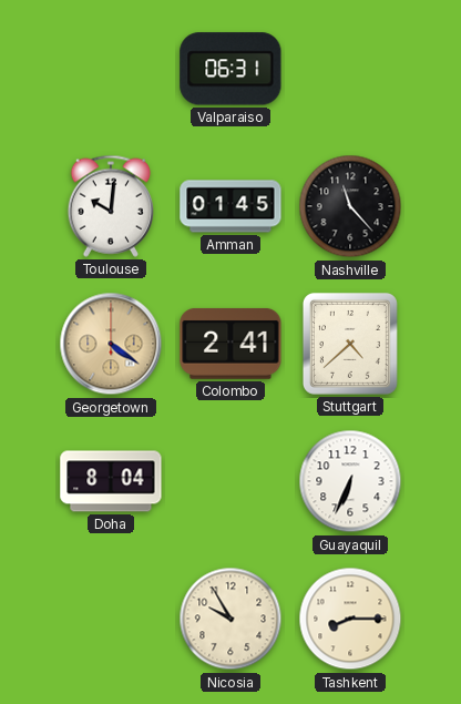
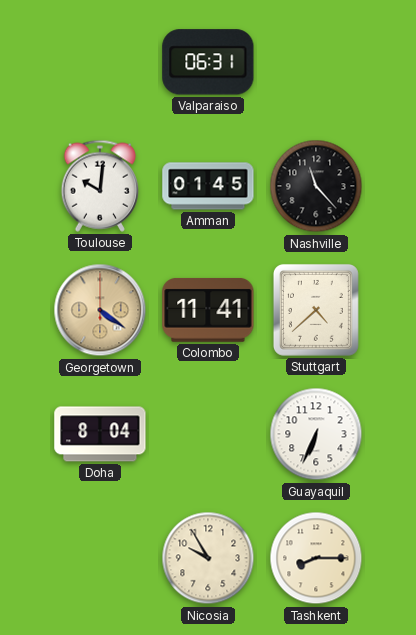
Colombo: 2:41 -> 11:41
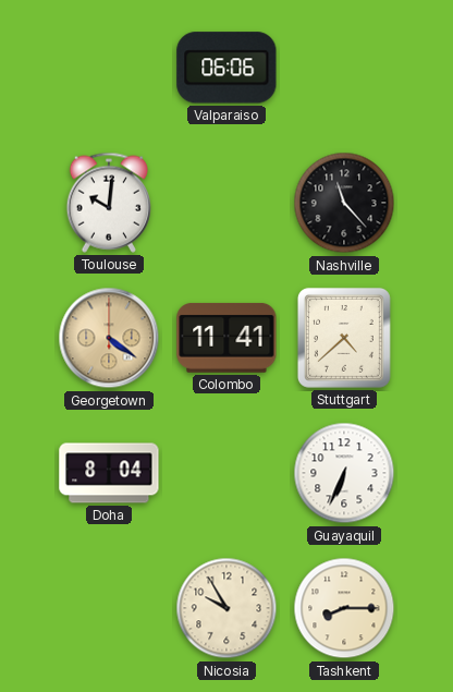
Valparaiso: 06:31 -> 06:06
Amman: 01:45 -> none
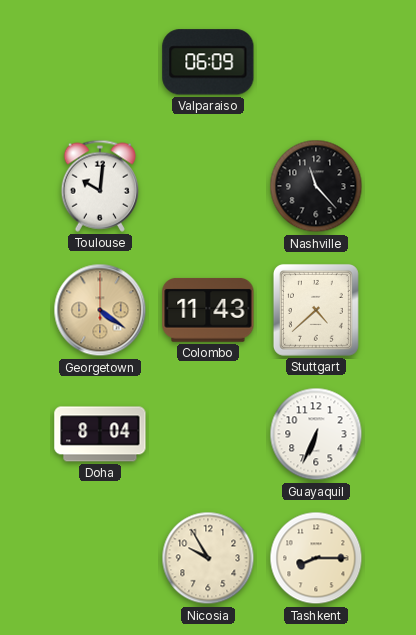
Valparaiso: 06:06 -> 06:09
Colombo: 11:41 -> 11:43
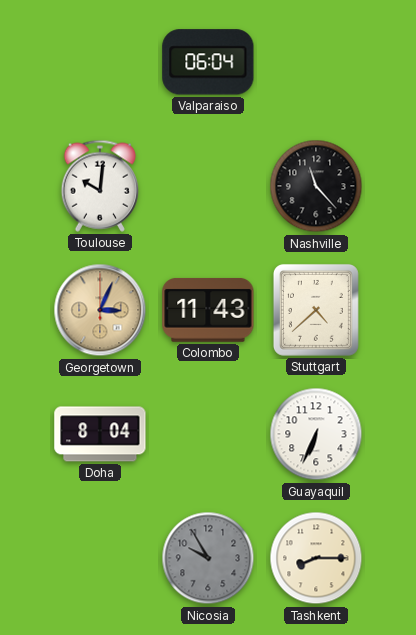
Valparaiso: 06:09 -> 06:04
Georgetown: 4:21 -> 3:04
Nicosia dial: cream -> grey
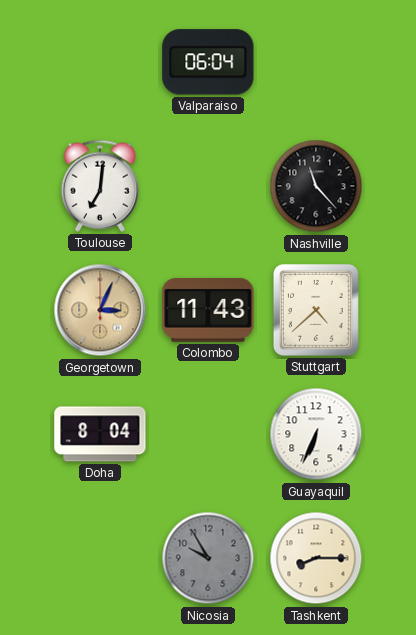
Toulouse: 10:01 -> 7:01
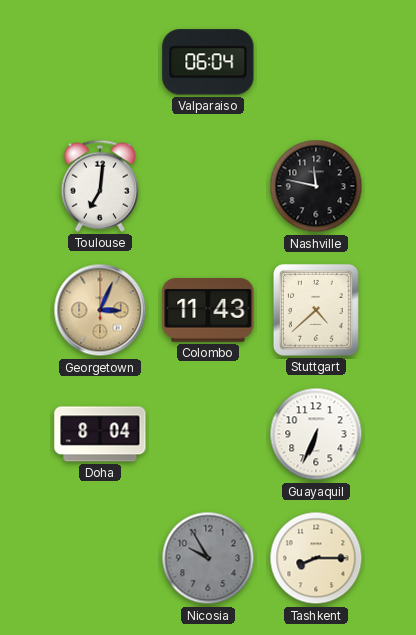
Nashville: 11:23 -> 11:47
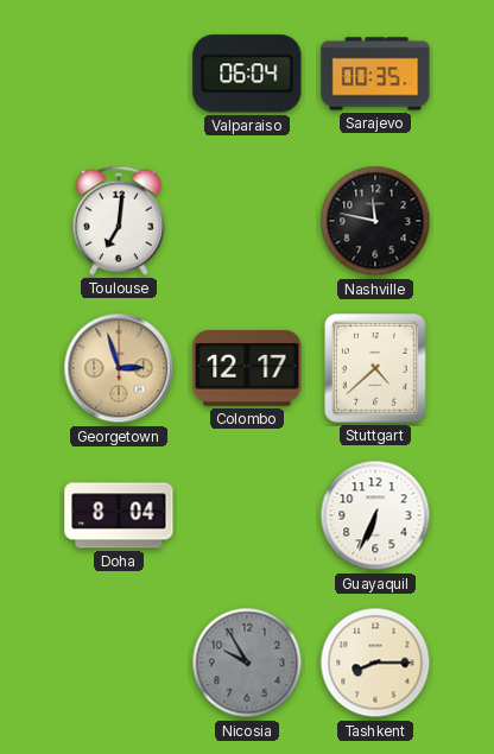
Sarajevo: none -> 00:35
Georgetown: 3:04 -> 2:57
Colombo: 11:43 -> 12:17
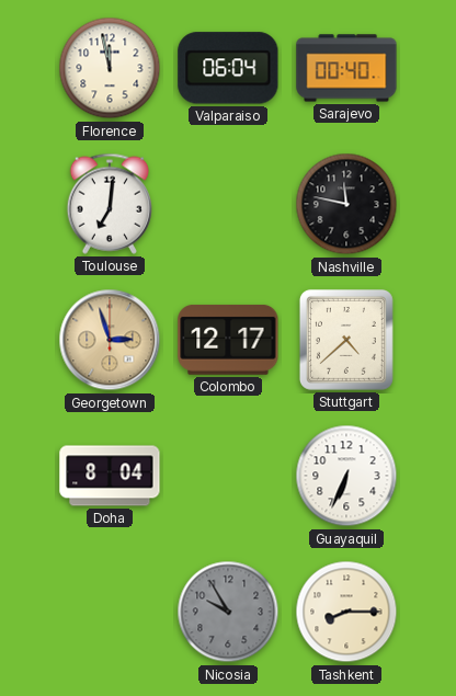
Florence: none -> 11:58
Sarajevo: 00:35 -> 00:40
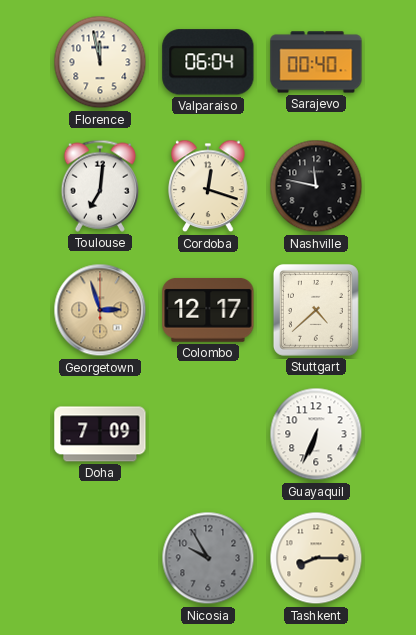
Cordoba: none -> 12:18
Doha: 8:04 -> 7:09
